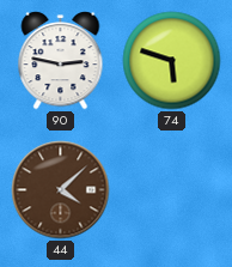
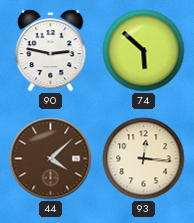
74: 5:48 -> 5:52
93: none -> 12:16
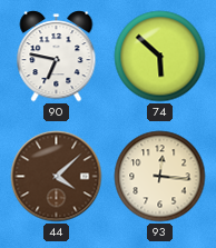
90: 2:47 -> 6:47
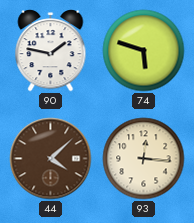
90: 6:47 -> 1:47
74: 5:52 -> 5:48
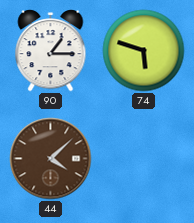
90: 1:47 -> 1:15
93: 12:16 -> none
